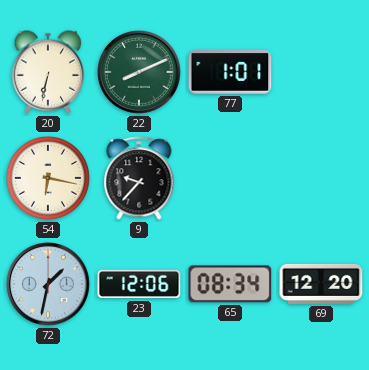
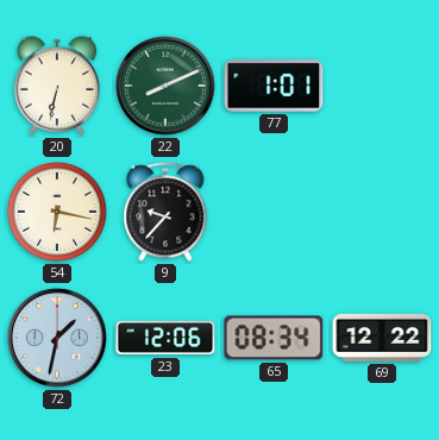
69: 12:20 -> 12:22
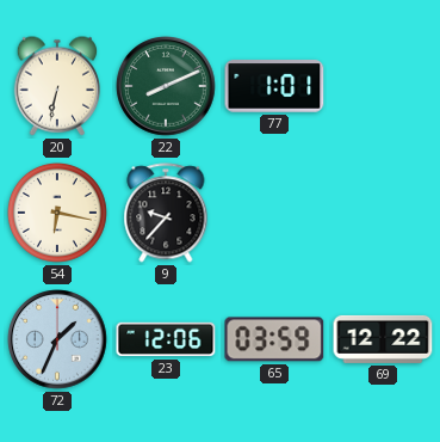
72: 1:32 -> 1:34
65: 08:34 -> 03:59
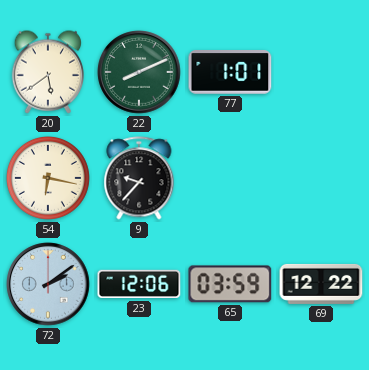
20: 6:32 -> 5:39
72: 1:34 -> 2:09
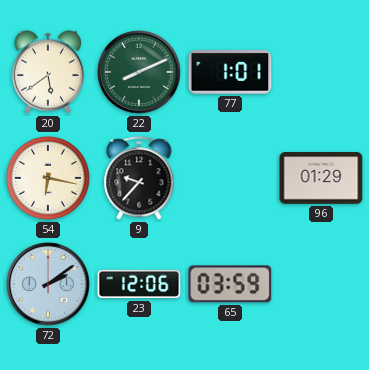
96: none -> 01:29
69: 12:22 -> none
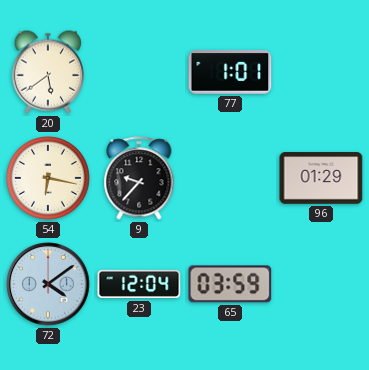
22: 8:11 -> none
72: 2:09 -> 4:09
23: 12:06 -> 12:04
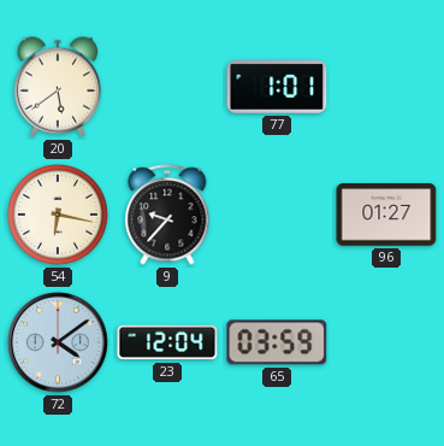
96: 01:29 -> 01:27
